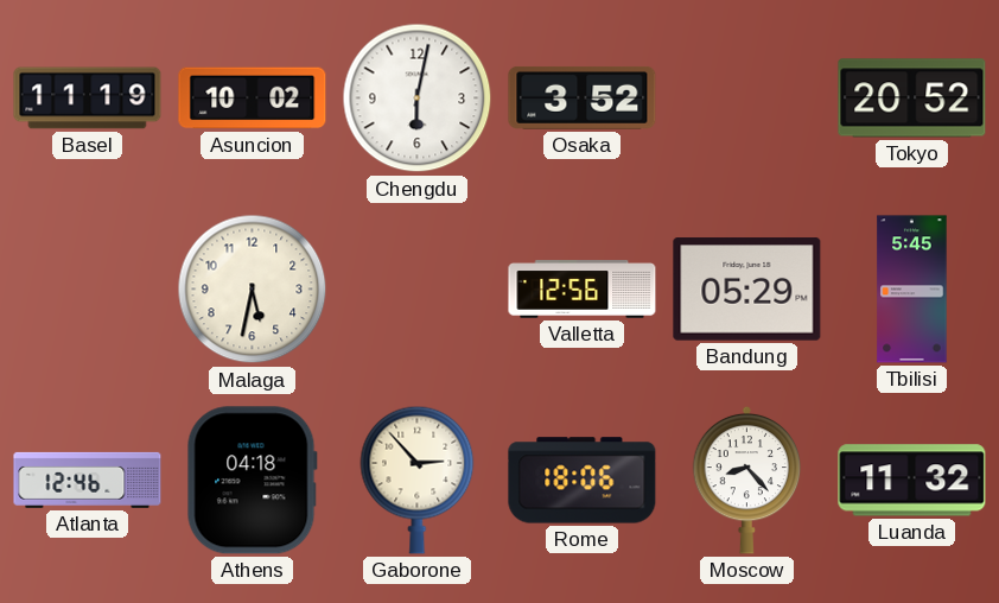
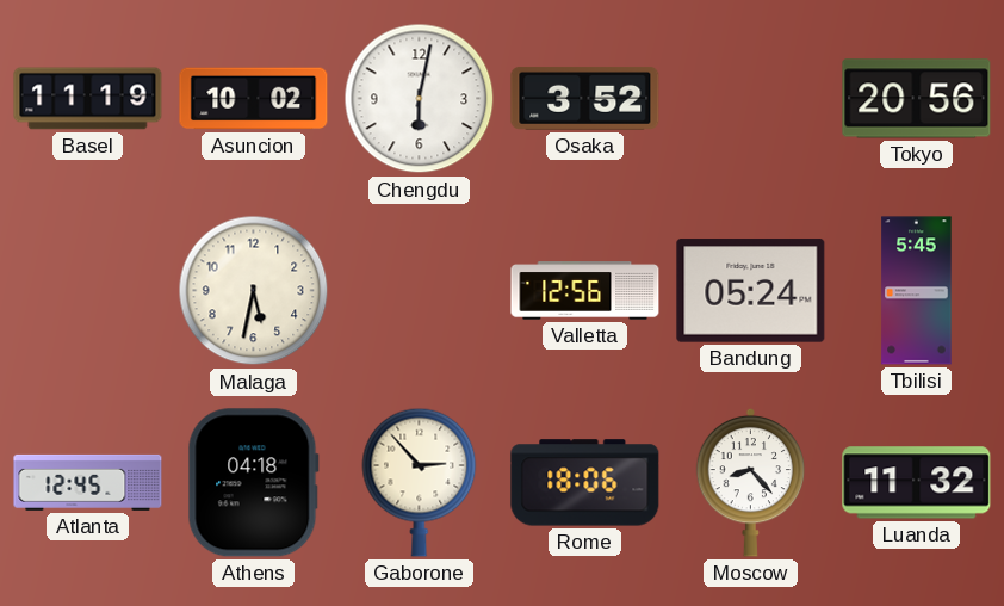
Tokyo: 20:52 -> 20:56
Bandung: 05:29 -> 05:24
Atlanta: 12:46 -> 12:45
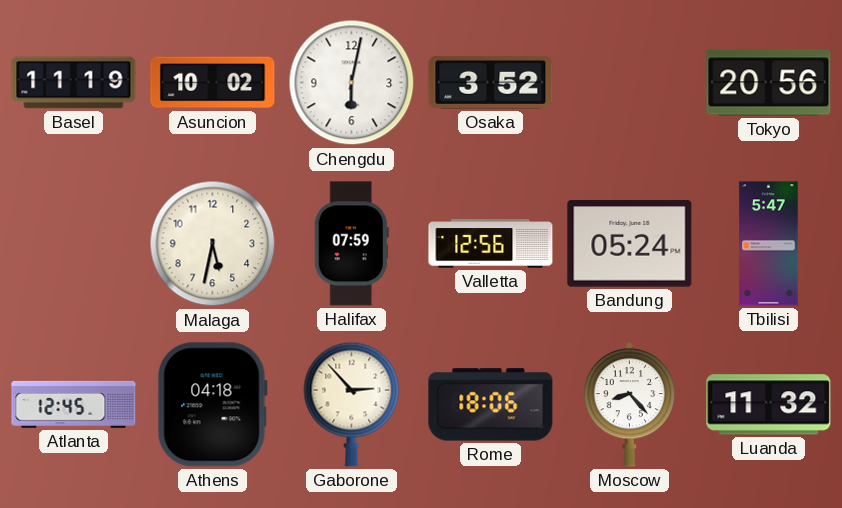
Halifax: none -> 07:59
Tbilisi: 5:45 -> 5:47
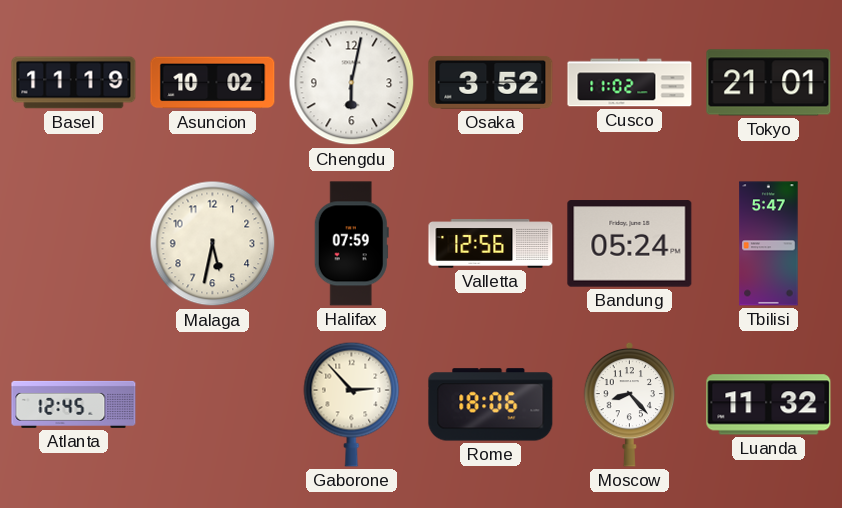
Cusco: none -> 11:02
Tokyo: 20:56 -> 21:01
Athens: 04:18 -> none
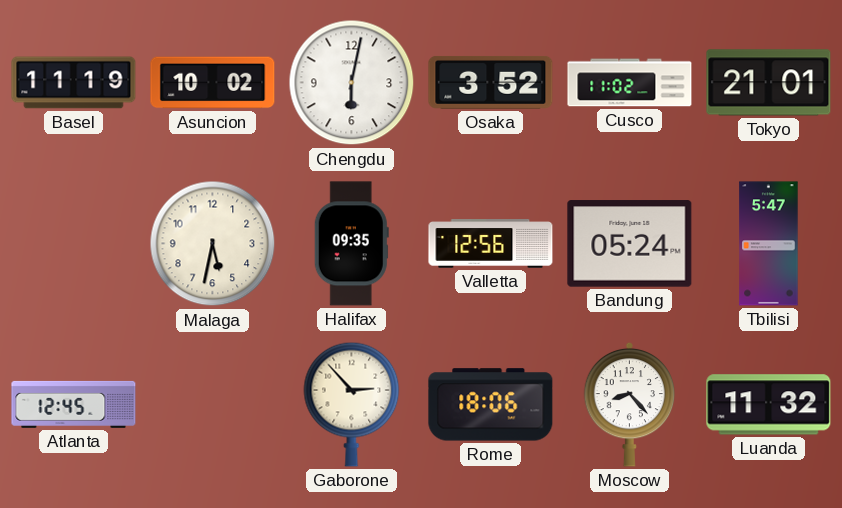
Halifax: 07:59 -> 09:35
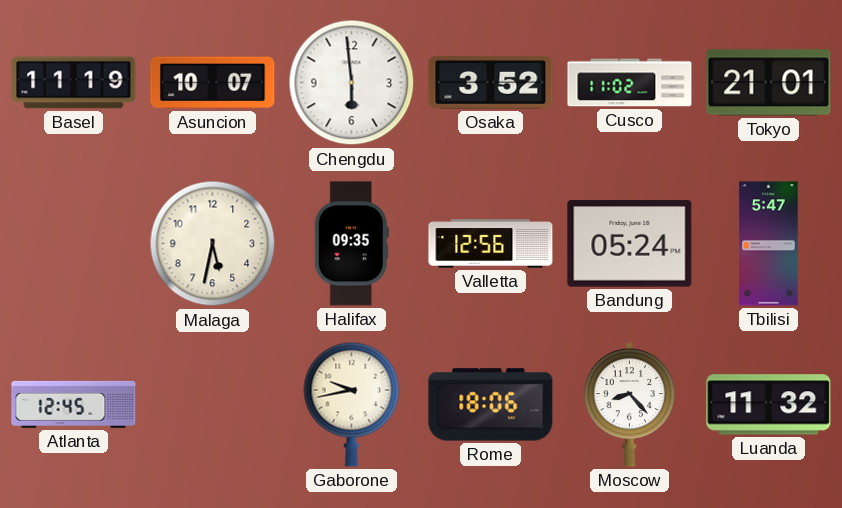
Asuncion: 10:02 -> 10:07
Chengdu: 6:02 -> 5:59
Gaborone: 2:53 -> 9:43
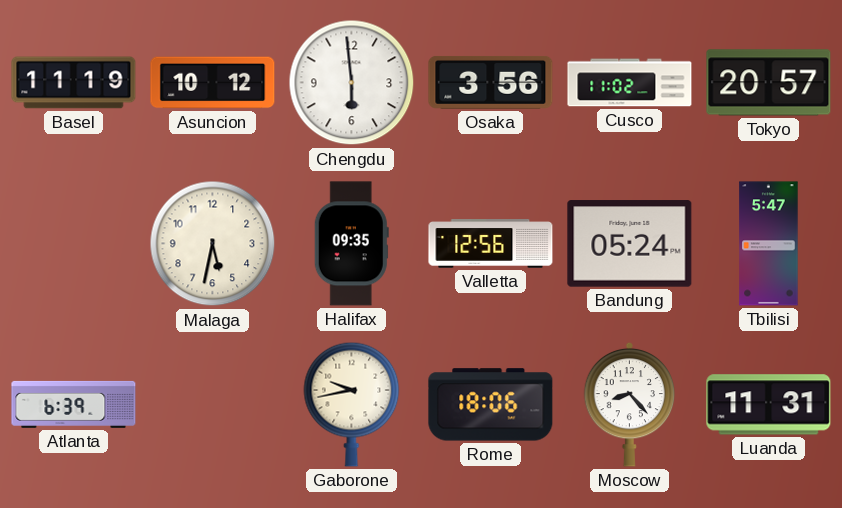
Asuncion: 10:07 -> 10:12
Osaka: 3:52 -> 3:56
Tokyo: 21:01 -> 20:57
Atlanta: 12:45 -> 6:39
Luanda: 11:32 -> 11:31
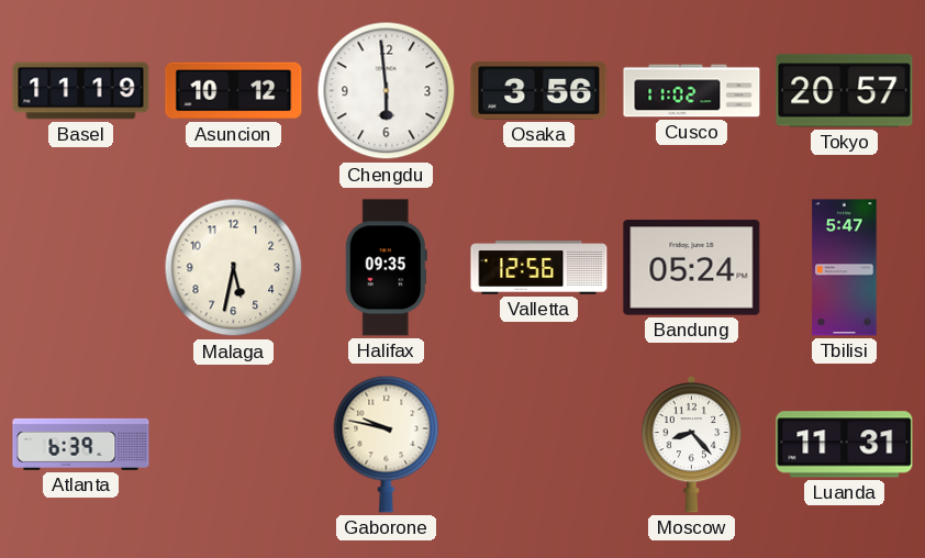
Gaborone: 9:43 -> 9:47
Rome: 18:06 -> none
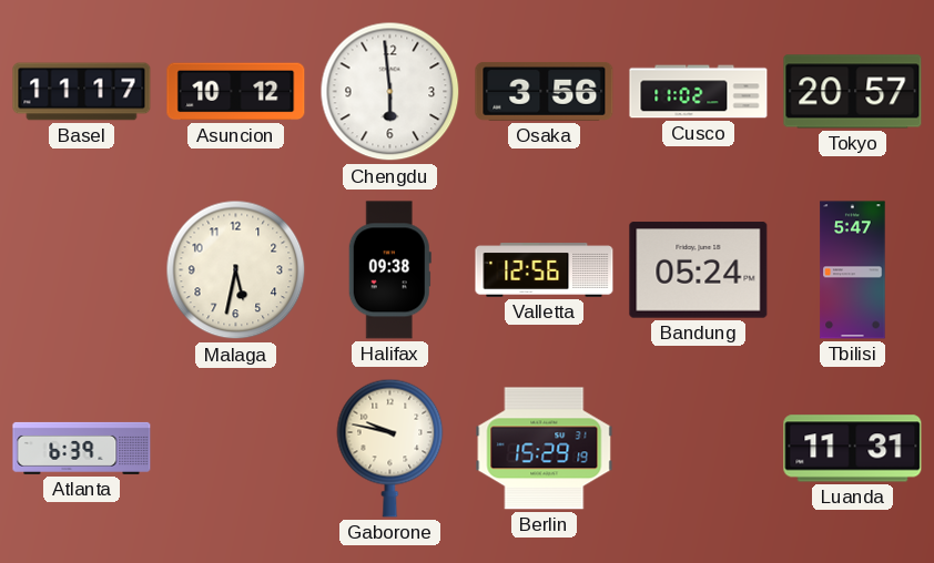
Basel: 11:19 -> 11:17
Halifax: 09:35 -> 09:38
Berlin: none -> 15:29
Moscow: 8:23 -> none
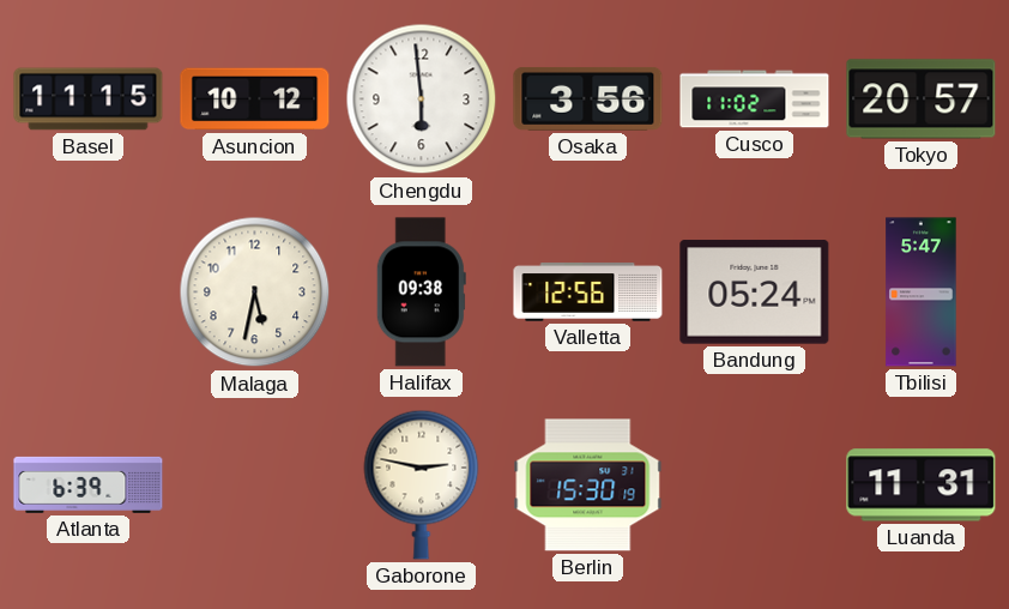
Basel: 11:17 -> 11:15
Gaborone: 9:47 -> 2:47
Berlin: 15:29 -> 15:30
